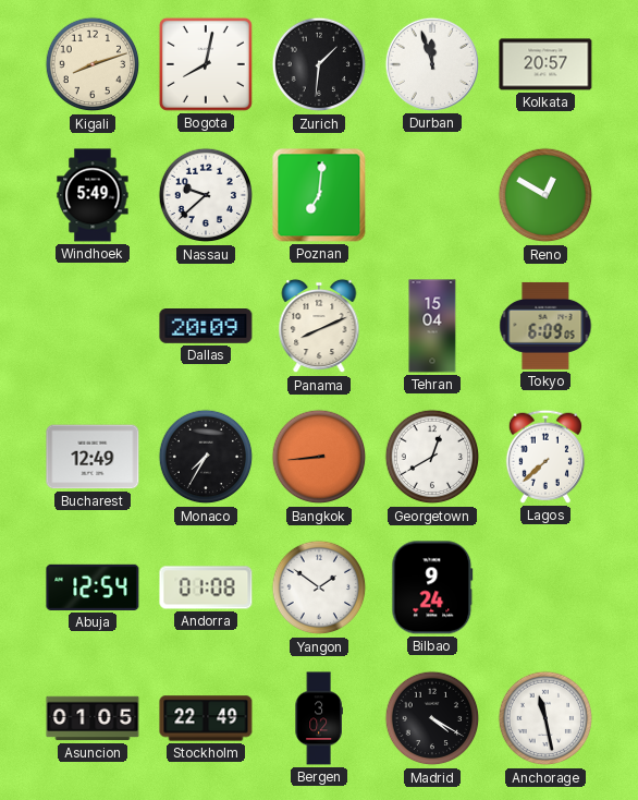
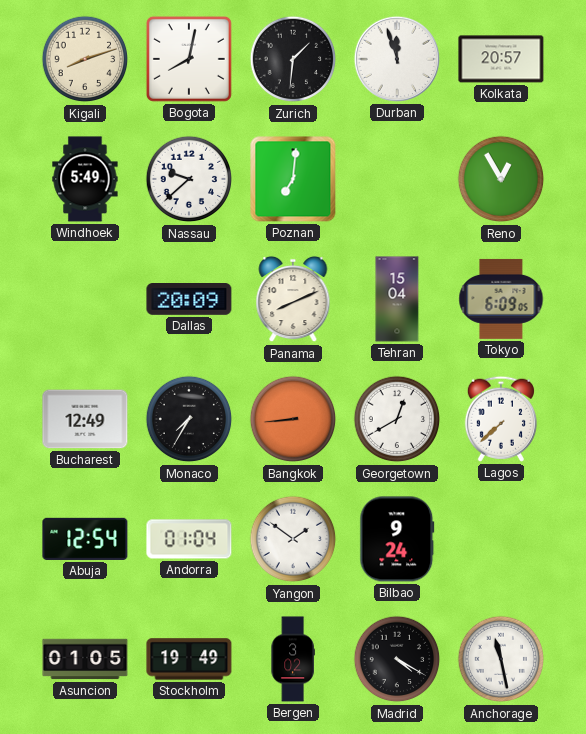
Reno: 12:50 -> 12:55
Andorra: 01:08 -> 01:04
Stockholm: 22:49 -> 19:49
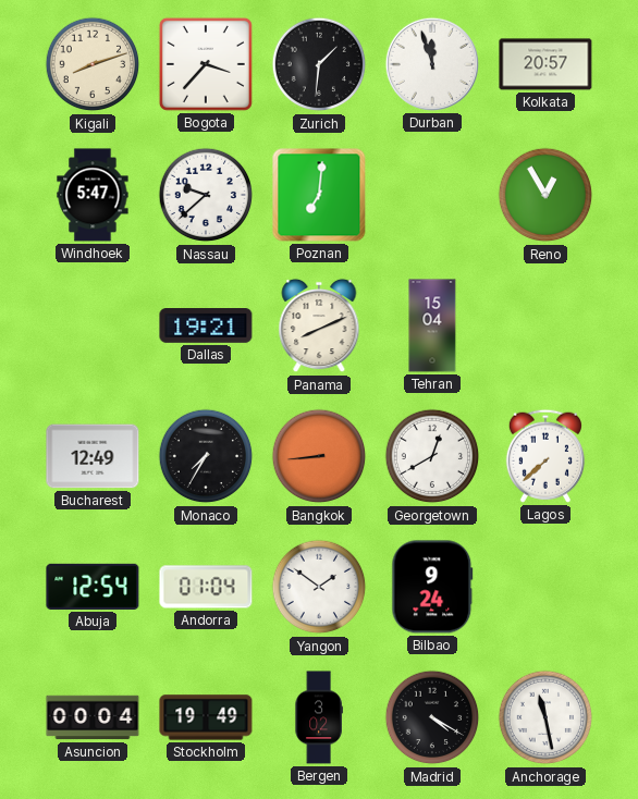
Bogota: 8:02 -> 3:37
Windhoek: 5:49 -> 5:47
Dallas: 20:09 -> 19:21
Tokyo: 6:09 -> none
Asuncion: 01:05 -> 00:04
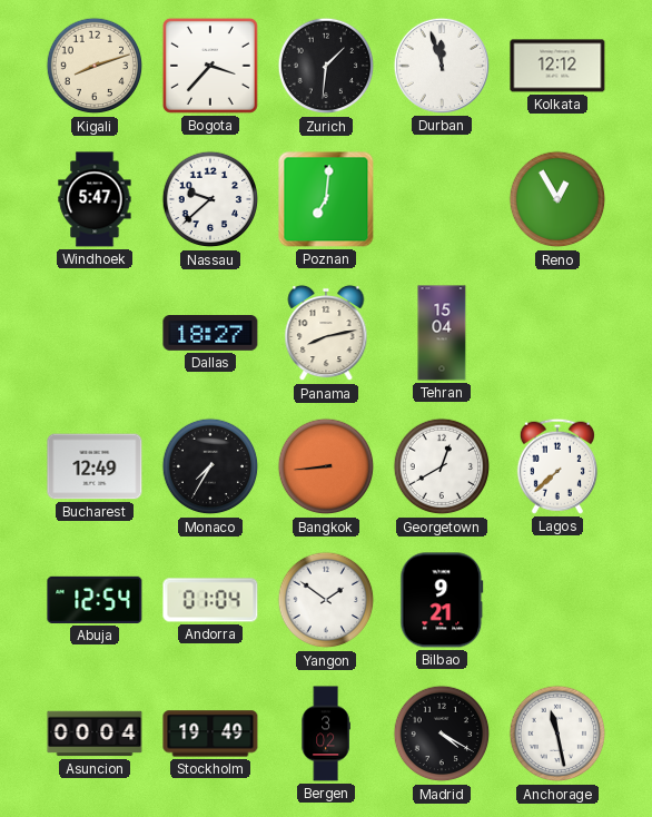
Kolkata: 20:57 -> 12:12
Dallas: 19:21 -> 18:27
Panama: 8:11 -> 8:13
Bilbao: 9:24 -> 9:21
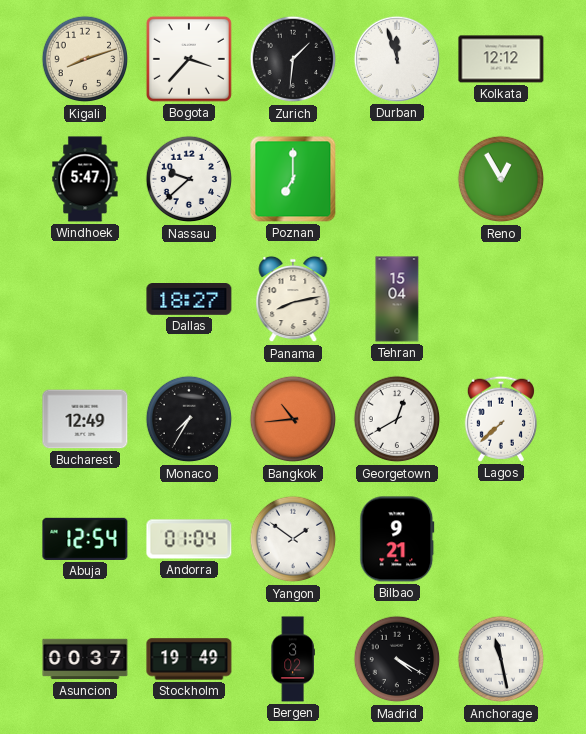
Poznan: 7:01 -> 7:00
Bangkok: 8:44 -> 10:44
Asuncion: 00:04 -> 00:37
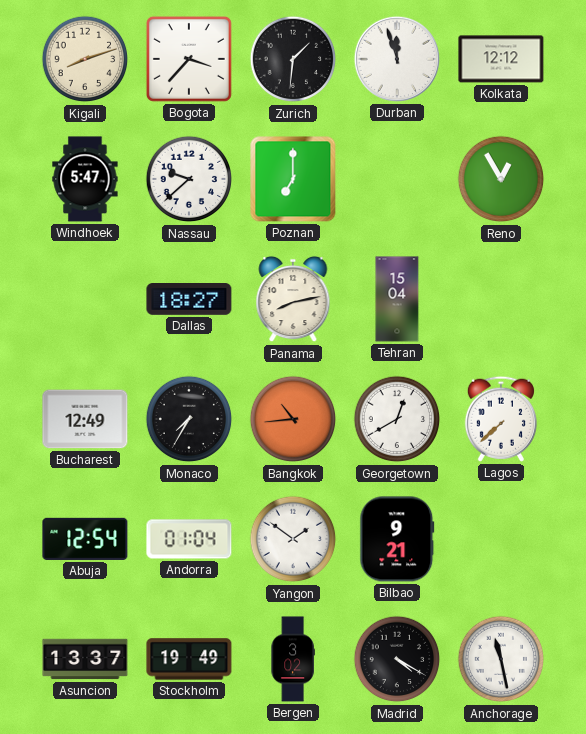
Asuncion: 00:37 -> 13:37
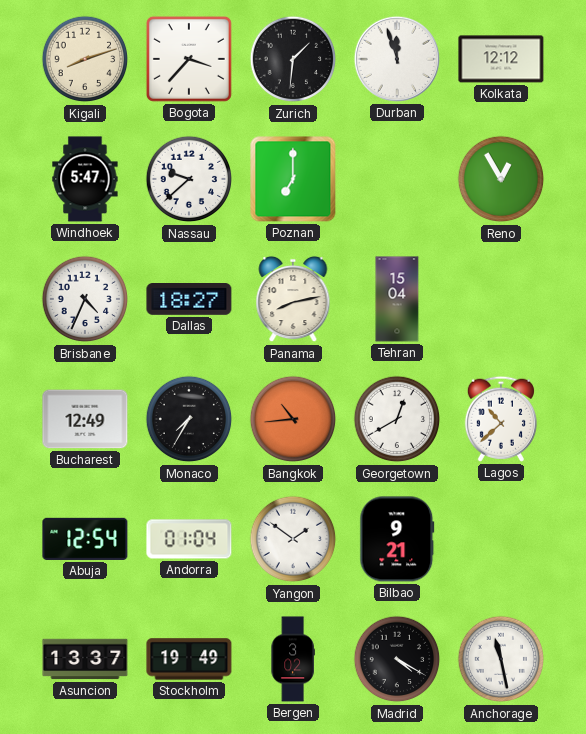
Brisbane: none -> 4:34
Lagos: 7:38 -> 10:38
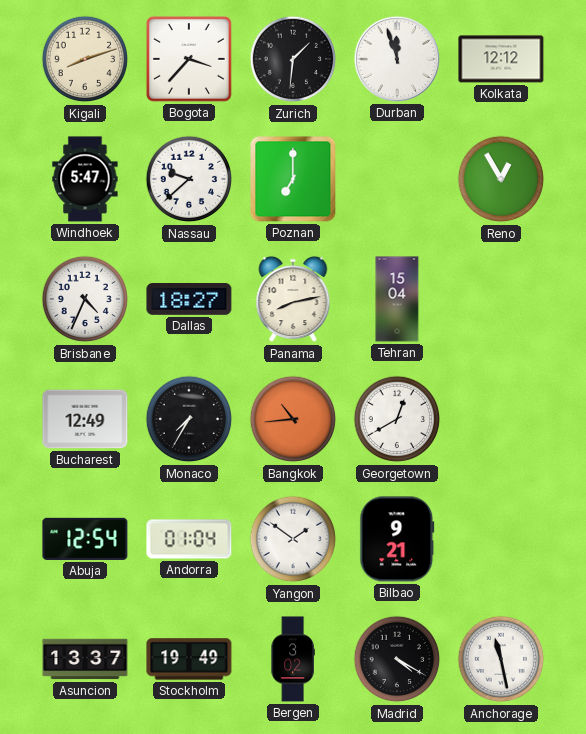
Lagos: 10:38 -> none
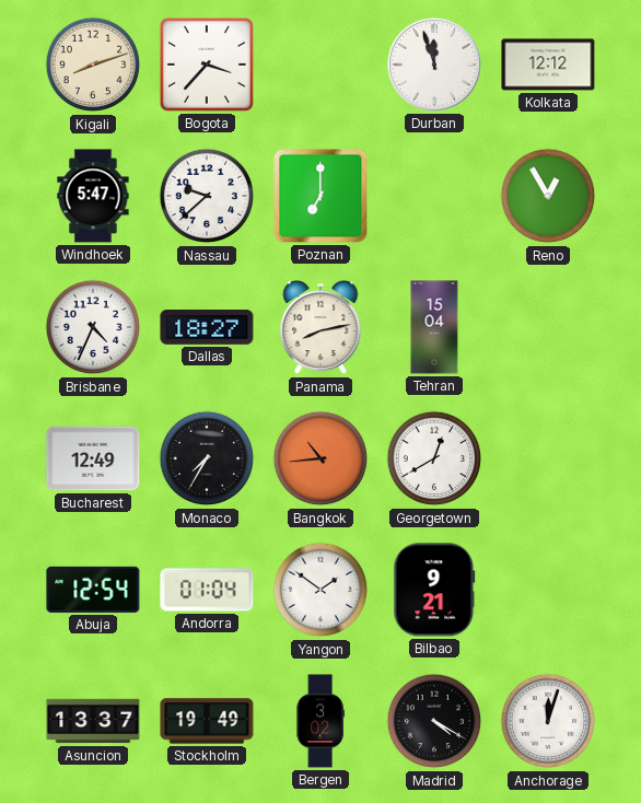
Zurich: 1:31 -> none
Anchorage: 11:28 -> 12:03
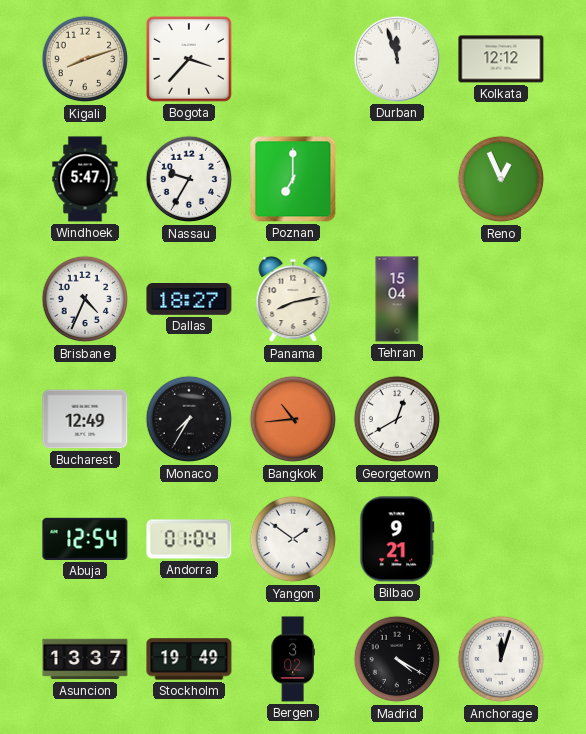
Nassau: 9:38 -> 9:35
Reno: 12:55 -> 12:56
